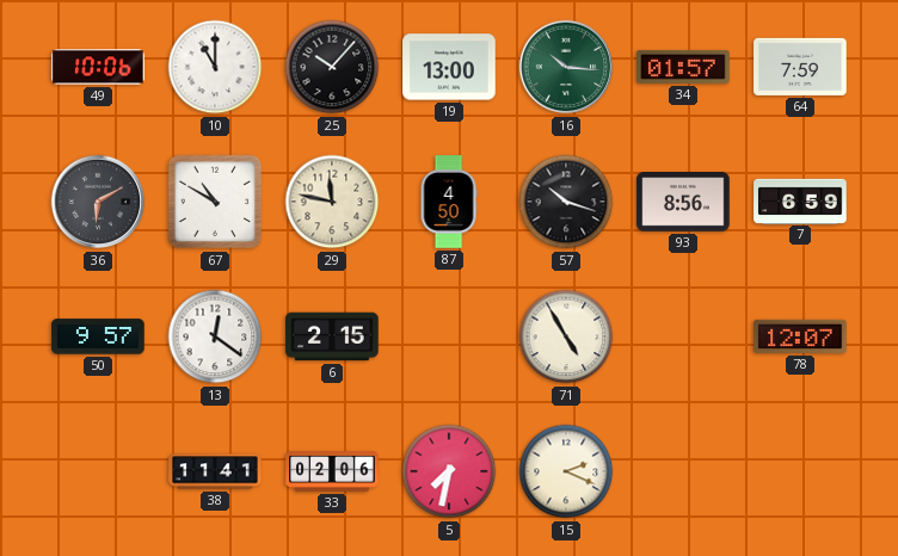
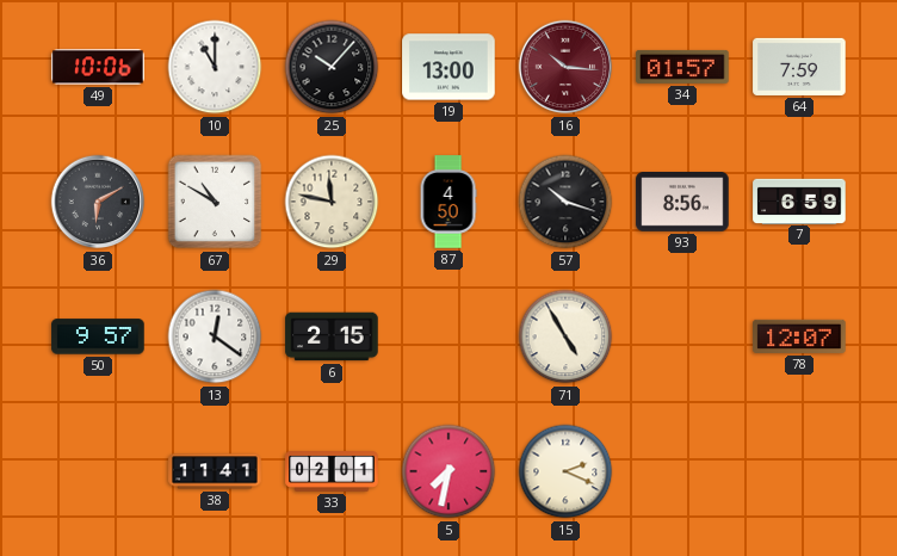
16 dial: green -> burgundy
33: 02:06 -> 02:01
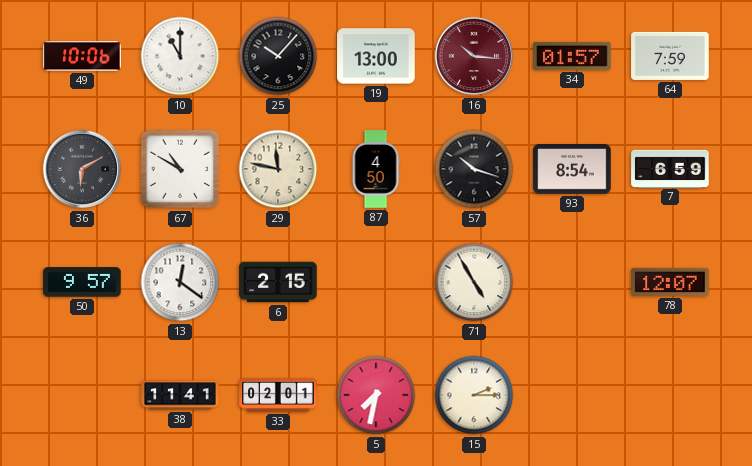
93: 8:56 -> 8:54
15: 2:19 -> 2:15
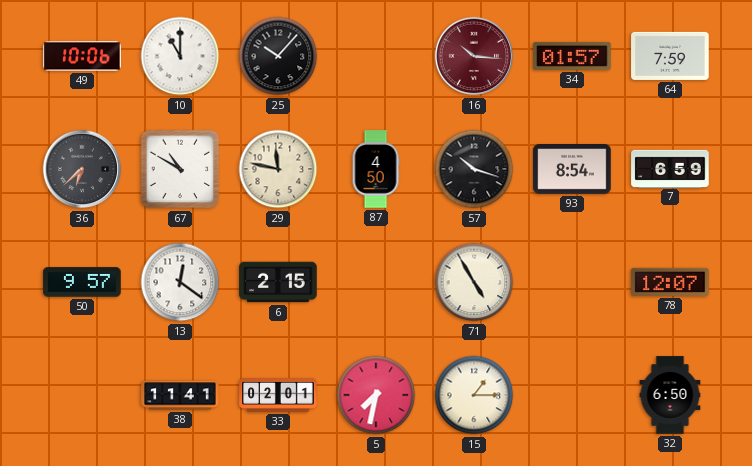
19: 13:00 -> none
36: 6:10 -> 6:38
15: 2:15 -> 1:15
32: none -> 6:50
